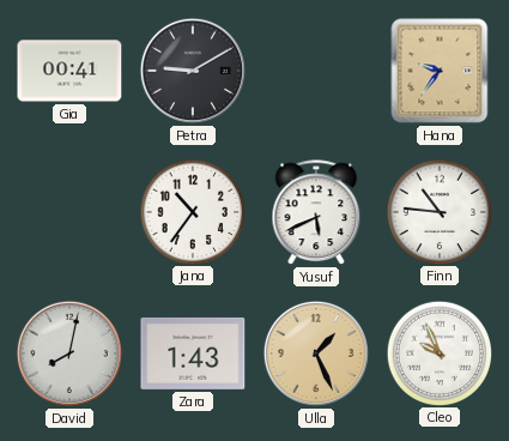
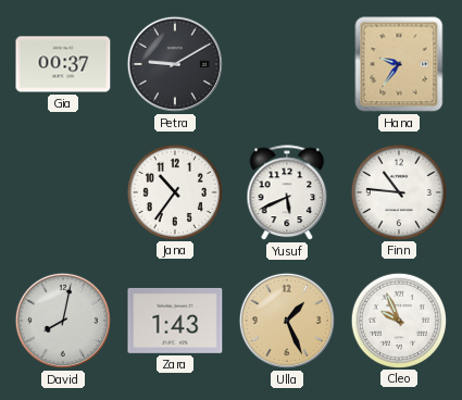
Gia: 00:41 -> 00:37
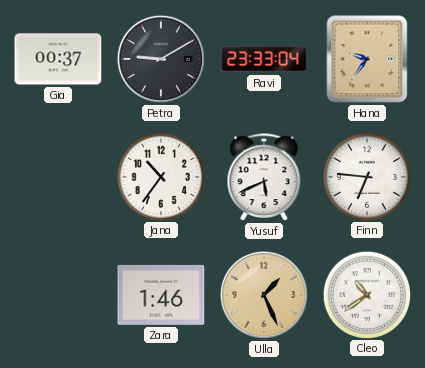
Ravi: none -> 23:33
Finn: 10:46 -> 6:46
David: 8:02 -> none
Zara: 1:43 -> 1:46
Cleo: 9:56 -> 10:39
